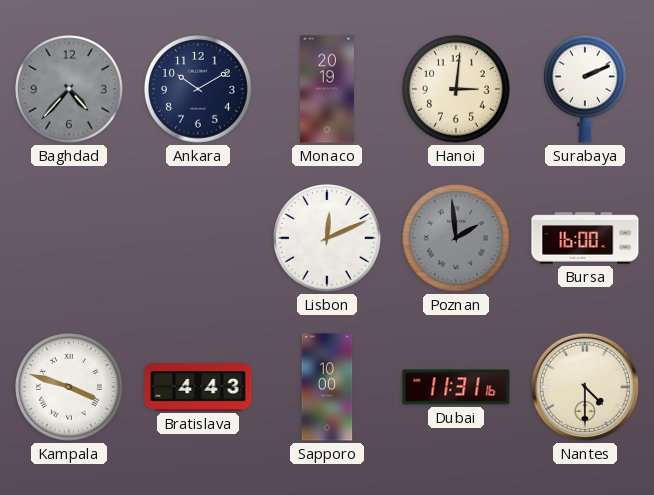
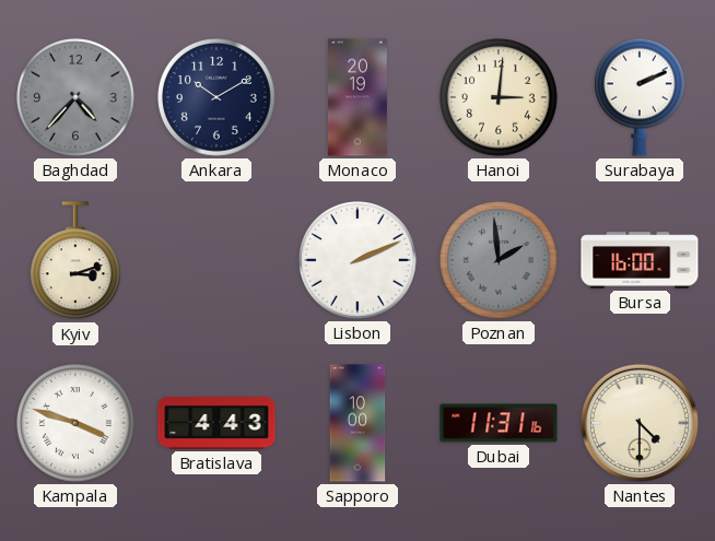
Kyiv: none -> 3:12
Lisbon: 12:11 -> 2:11
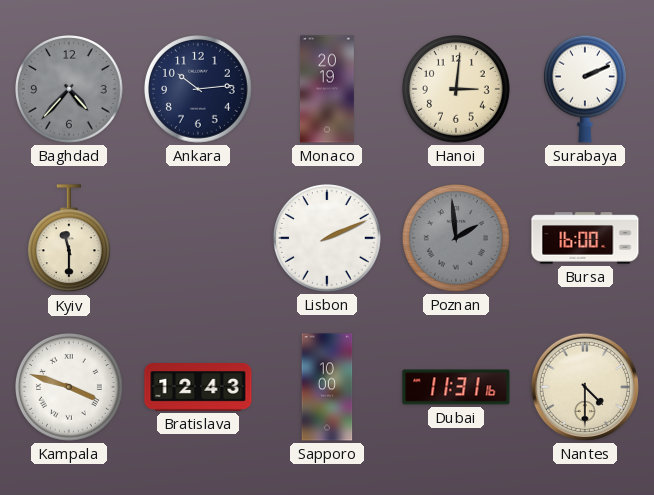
Ankara: 10:10 -> 10:14
Kyiv: 3:12 -> 11:30
Bratislava: 4:43 -> 12:43
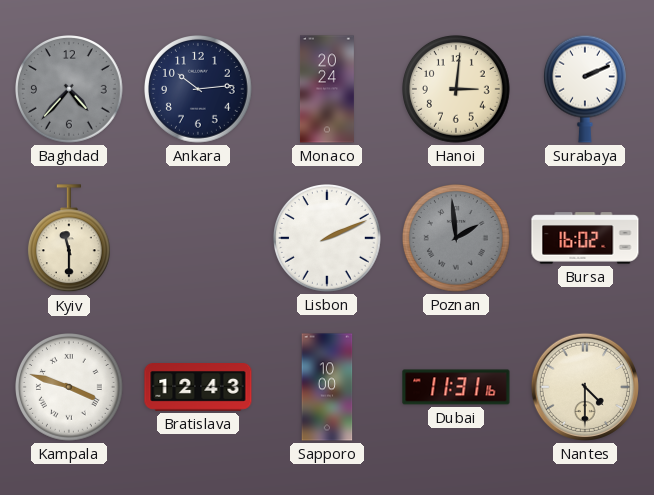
Monaco: 20:19 -> 20:24
Bursa: 16:00 -> 16:02
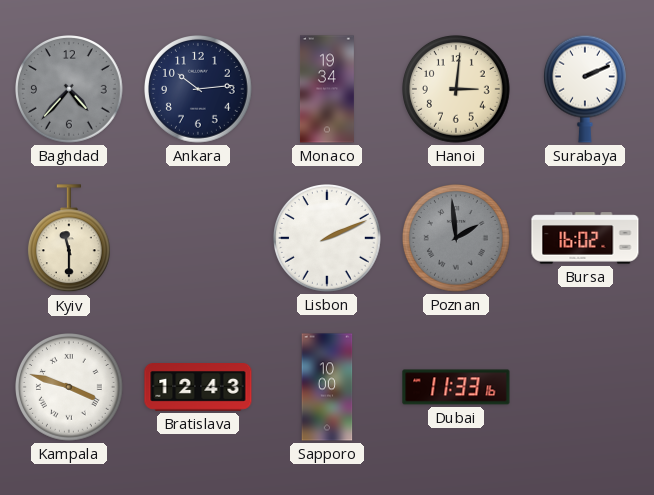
Monaco: 20:24 -> 19:34
Dubai: 11:31 -> 11:33
Nantes: 4:30 -> none
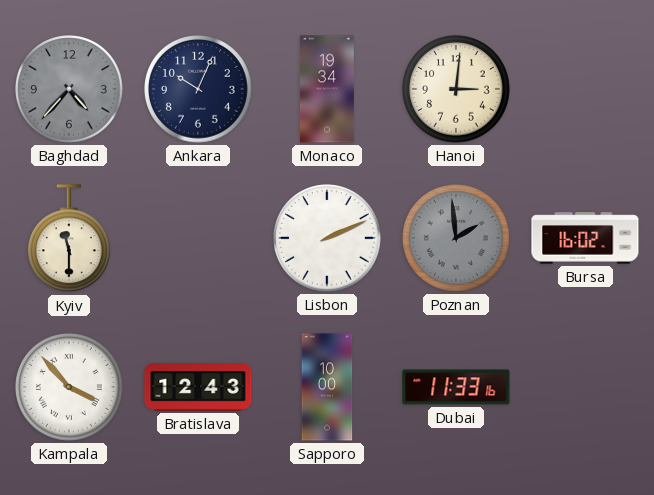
Ankara: 10:14 -> 10:04
Surabaya: 2:11 -> none
Kampala: 3:48 -> 3:53
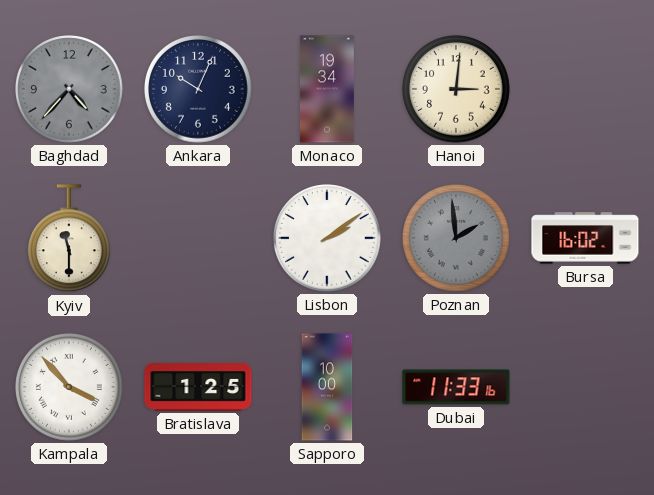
Lisbon: 2:11 -> 2:09
Bratislava: 12:43 -> 1:25
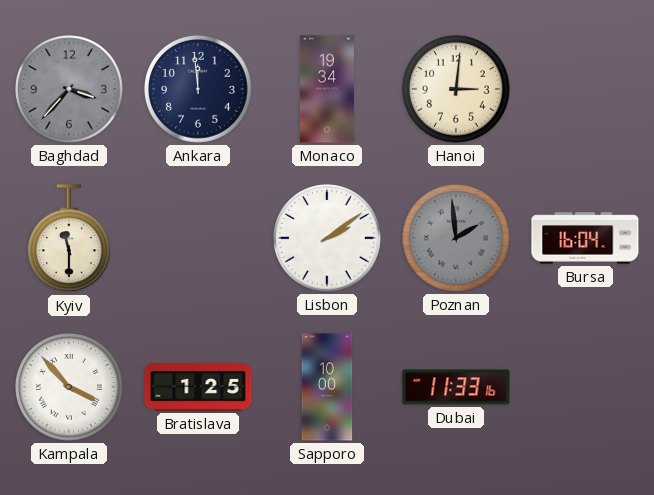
Baghdad: 4:37 -> 3:37
Ankara: 10:04 -> 11:59
Bursa: 16:02 -> 16:04
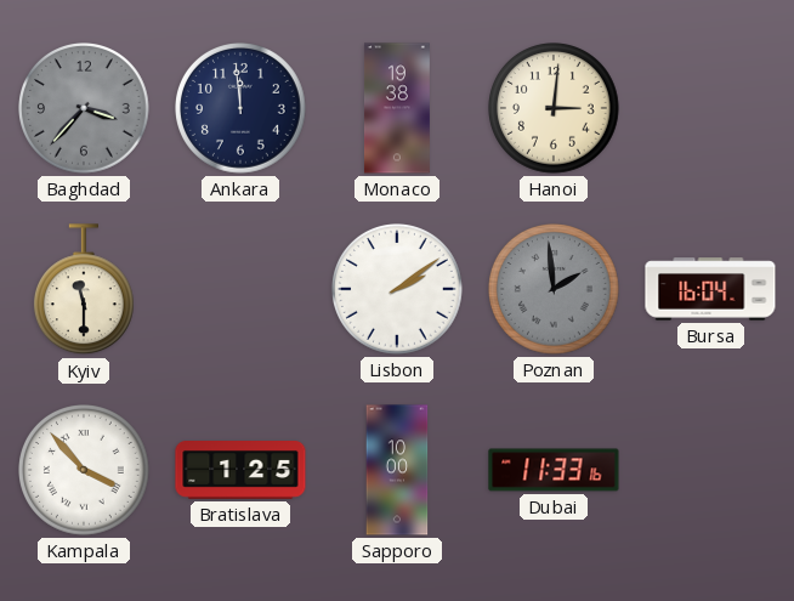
Monaco: 19:34 -> 19:38
